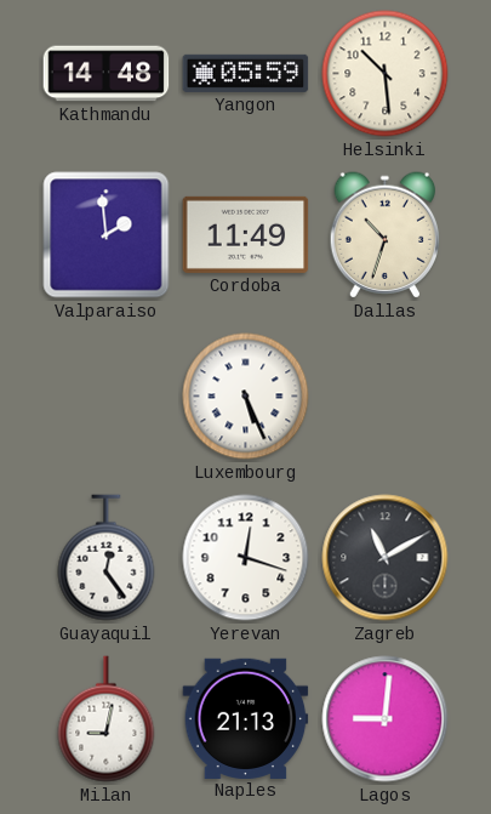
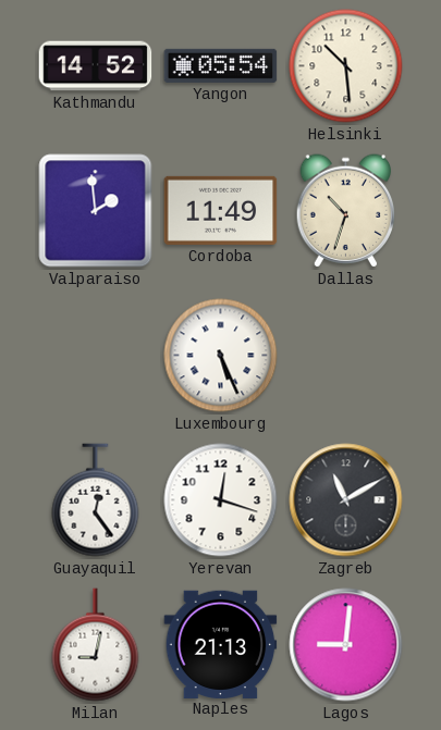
Kathmandu: 14:48 -> 14:52
Yangon: 05:59 -> 05:54
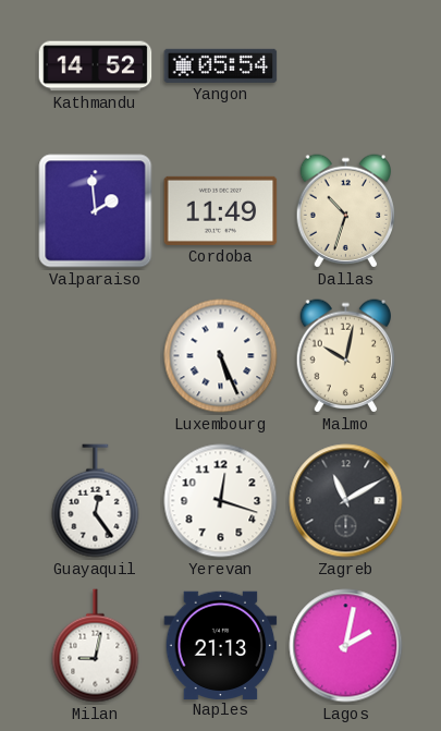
Helsinki: 10:29 -> none
Malmo: none -> 10:02
Lagos: 9:01 -> 2:02
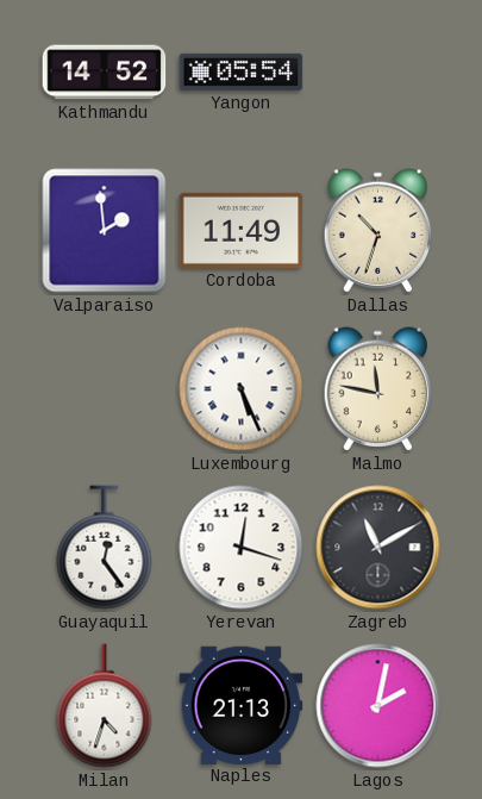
Malmo: 10:02 -> 11:47
Milan: 9:02 -> 4:33
